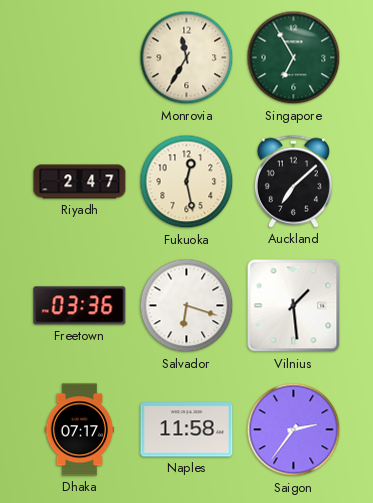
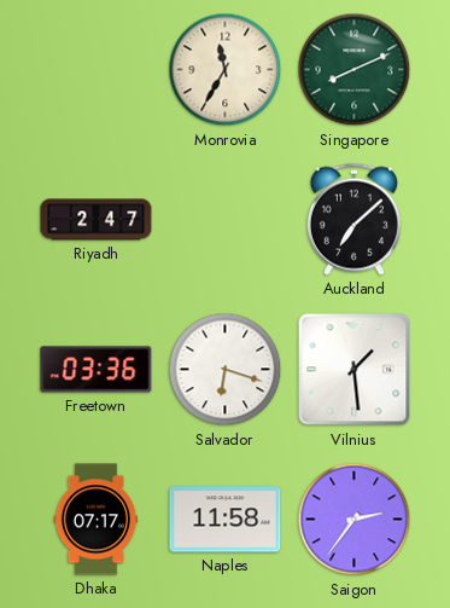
Singapore: 6:55 -> 8:11
Fukuoka: 12:28 -> none
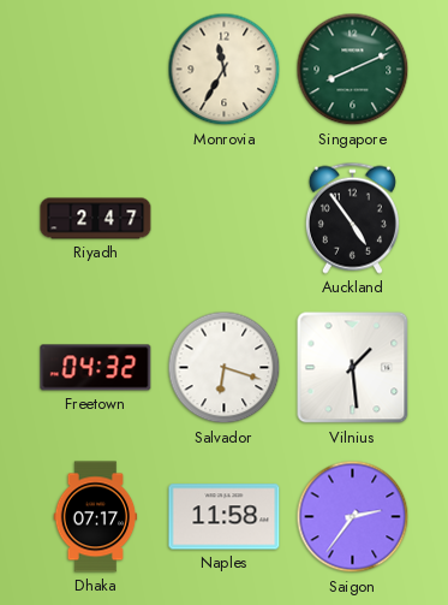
Auckland: 7:08 -> 4:54
Freetown: 03:36 -> 04:32
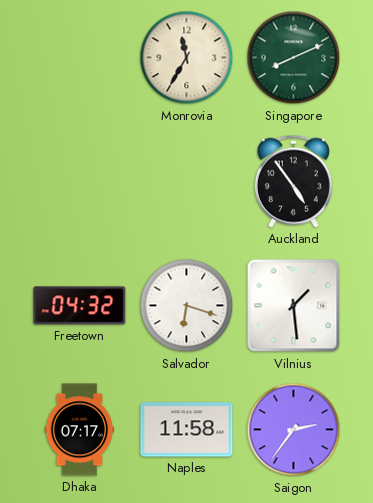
Riyadh: 2:47 -> none
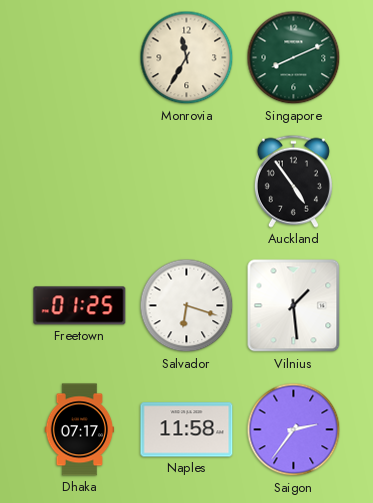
Freetown: 04:32 -> 01:25
